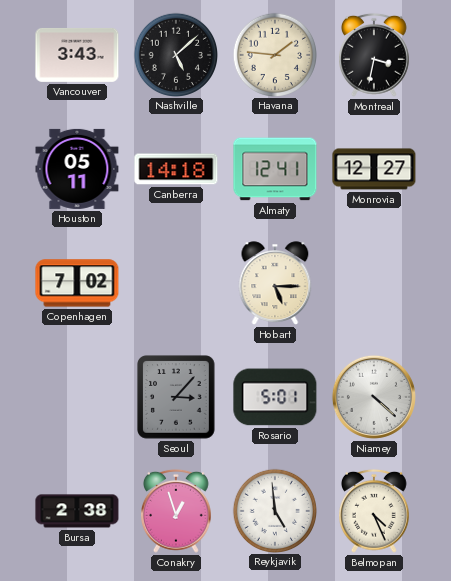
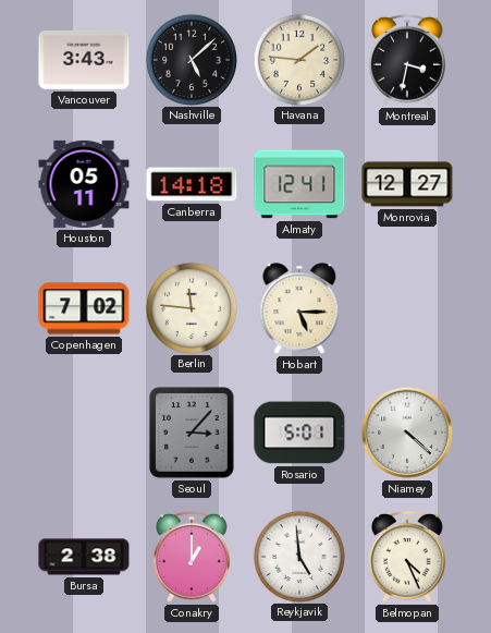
Berlin: none -> 11:46
Conakry: 12:57 -> 1:00
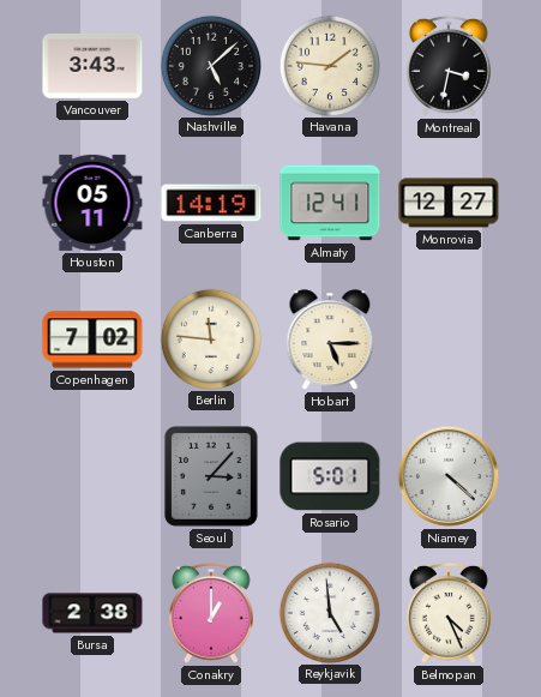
Canberra: 14:18 -> 14:19
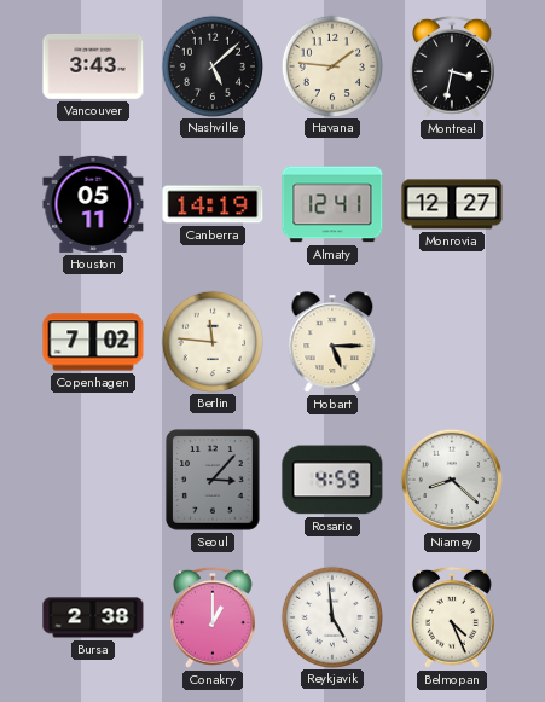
Rosario: 5:01 -> 4:59
Niamey: 4:22 -> 8:22
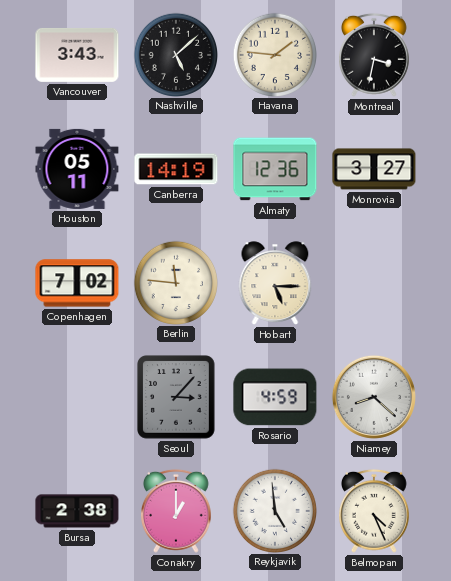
Almaty: 12:41 -> 12:36
Monrovia: 12:27 -> 3:27
